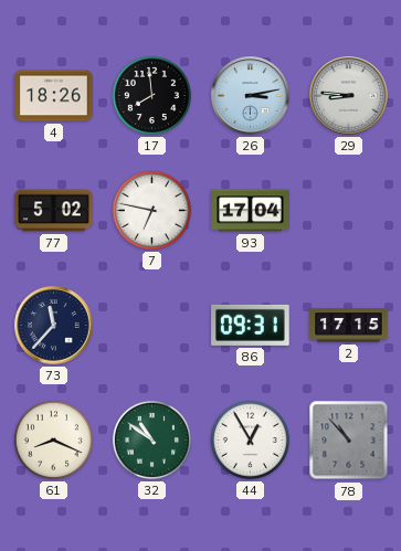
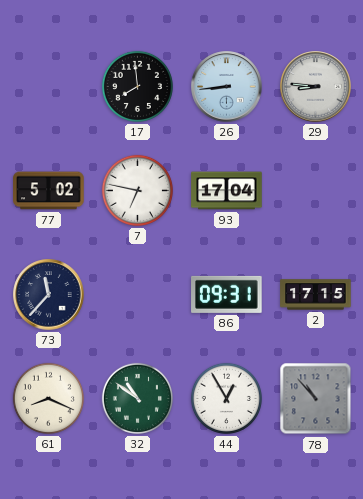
4: 18:26 -> none
26: 3:13 -> 8:44
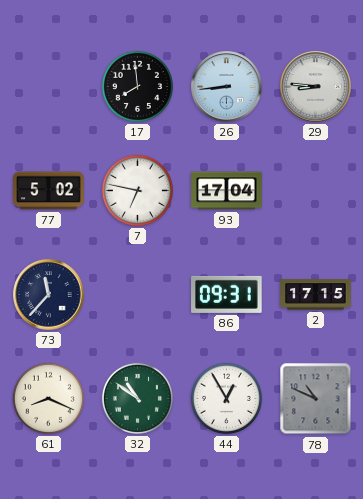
78: 10:53 -> 10:49
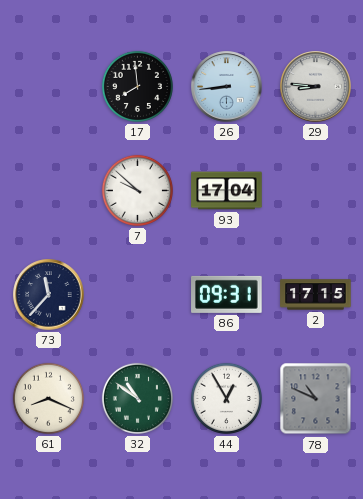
77: 5:02 -> none
7: 6:47 -> 9:52
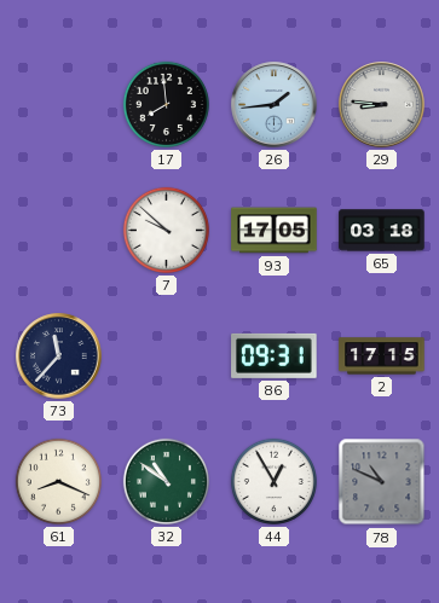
26: 8:44 -> 1:44
93: 17:04 -> 17:05
65: none -> 03:18
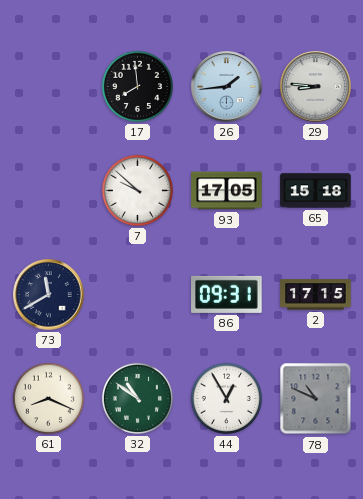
65: 03:18 -> 15:18
73: 11:37 -> 11:40
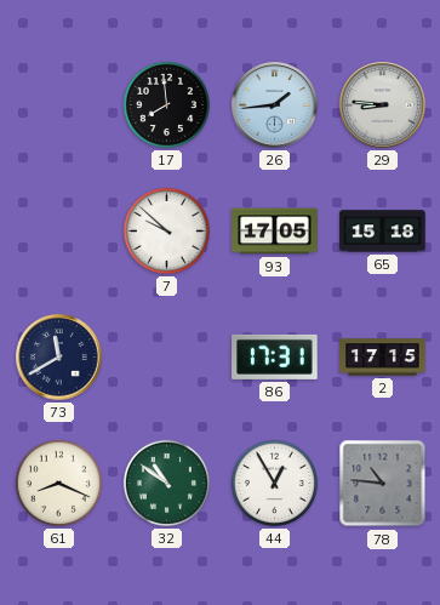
86: 09:31 -> 17:31
78: 10:49 -> 10:46
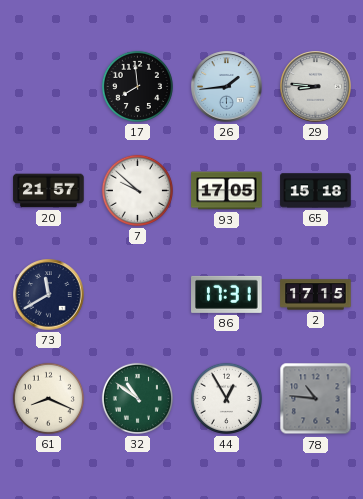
20: none -> 21:57
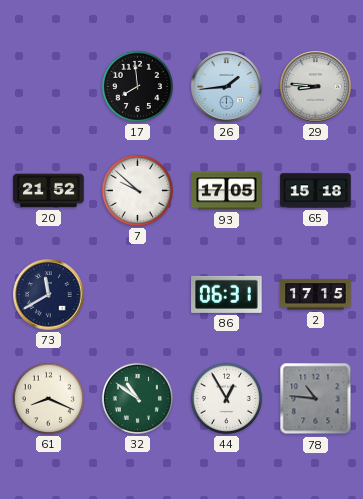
20: 21:57 -> 21:52
86: 17:31 -> 06:31
